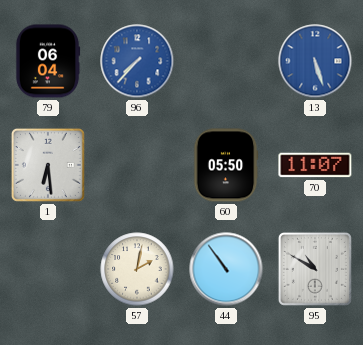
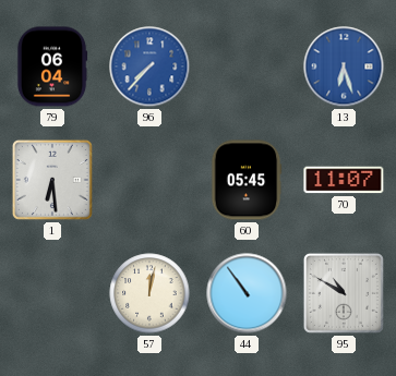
13: 5:27 -> 6:27
60: 05:50 -> 05:45
57: 2:02 -> 12:02
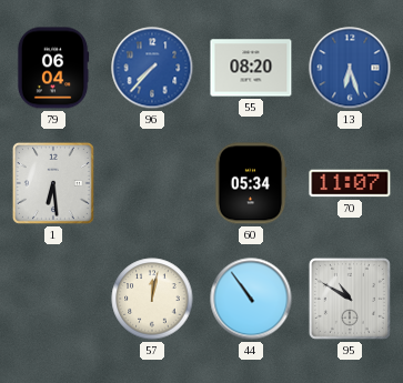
55: none -> 08:20
60: 05:45 -> 05:34
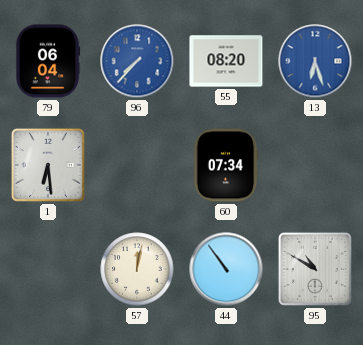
60: 05:34 -> 07:34
70: 11:07 -> none
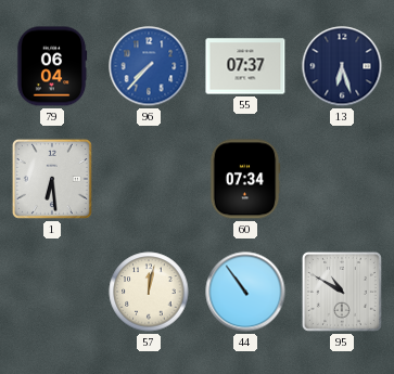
55: 08:20 -> 07:37
13 dial: blue -> navy
